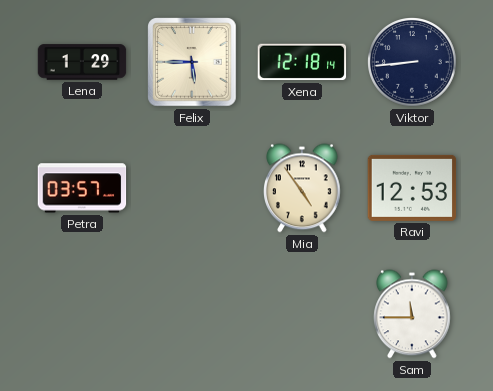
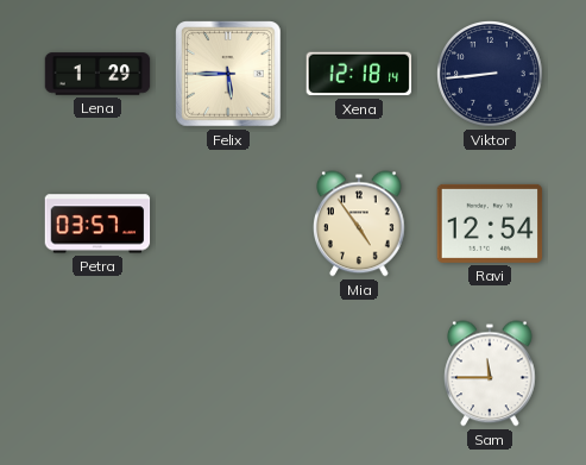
Ravi: 12:53 -> 12:54
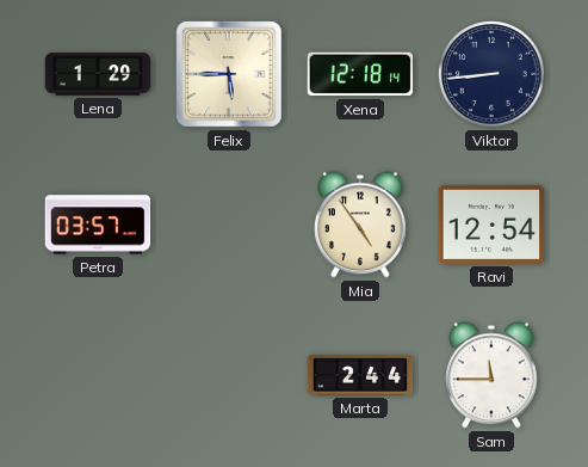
Marta: none -> 2:44
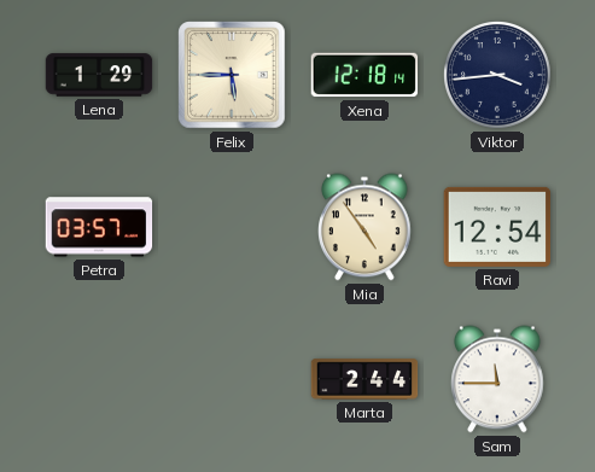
Viktor: 8:44 -> 3:44
